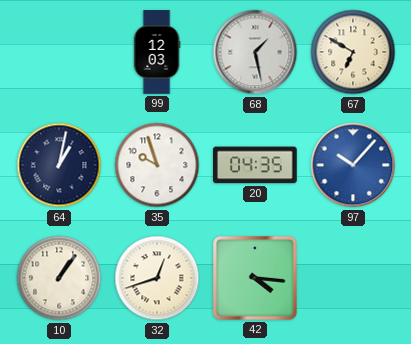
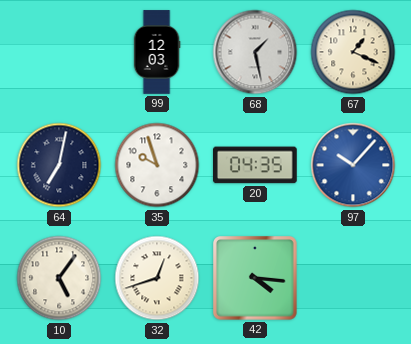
67: 6:50 -> 1:19
64: 1:02 -> 7:02
10: 1:06 -> 5:06
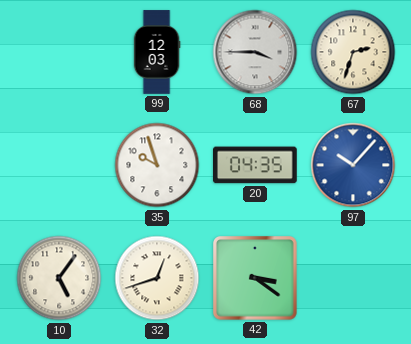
68: 1:28 -> 3:45
67: 1:19 -> 2:33
64: 7:02 -> none
42: 4:16 -> 3:21
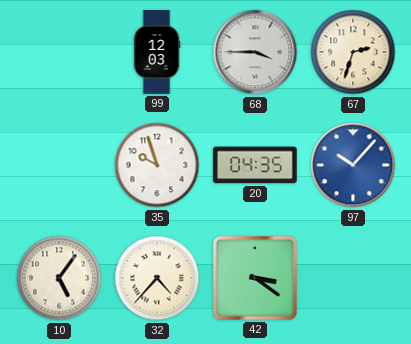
32: 12:42 -> 4:37
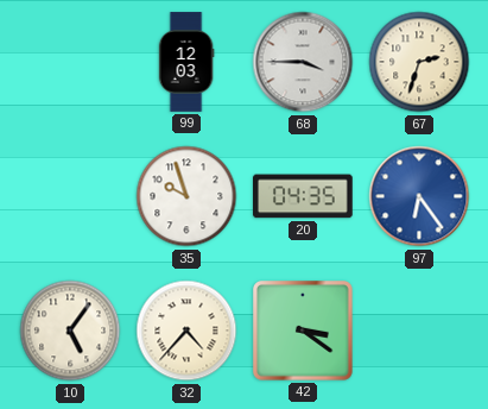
97: 10:07 -> 6:24
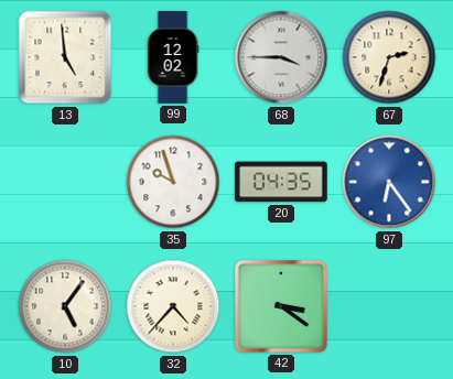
13: none -> 4:59
99: 12:03 -> 12:02
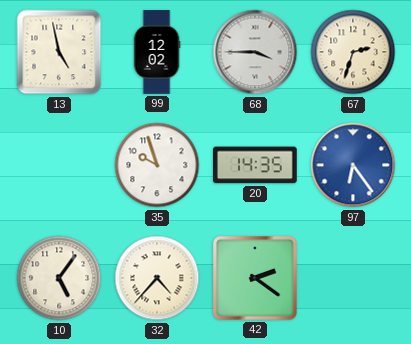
13: 4:59 -> 4:58
20: 04:35 -> 14:35
42: 3:21 -> 2:21
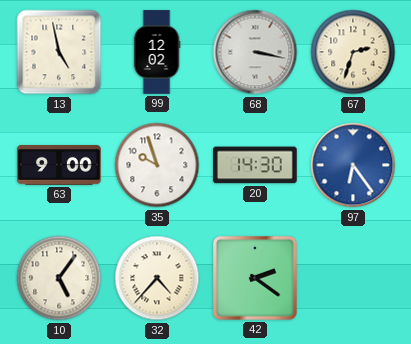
68: 3:45 -> 3:17
63: none -> 9:00
20: 14:35 -> 14:30
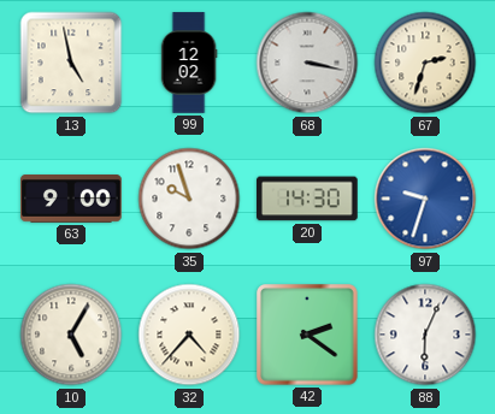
97: 6:24 -> 9:33
10: 5:06 -> 5:05
88: none -> 6:04
